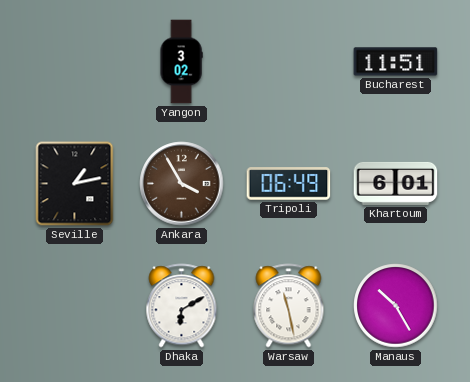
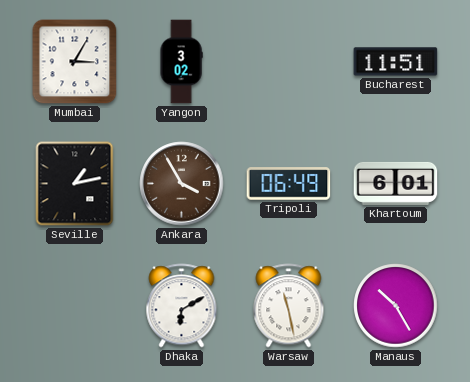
Mumbai: none -> 3:05
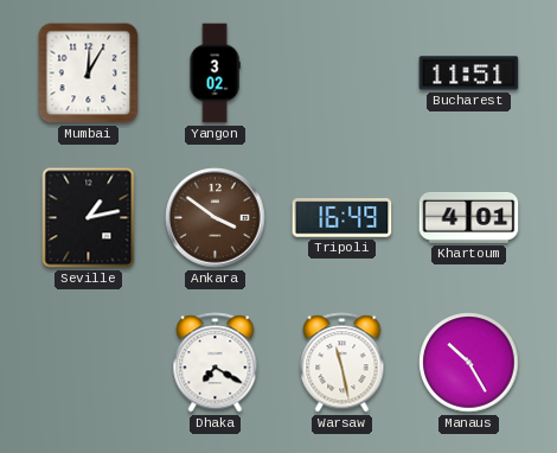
Mumbai: 3:05 -> 12:05
Ankara: 3:55 -> 3:51
Tripoli: 06:49 -> 16:49
Khartoum: 6:01 -> 4:01
Dhaka: 6:10 -> 7:20
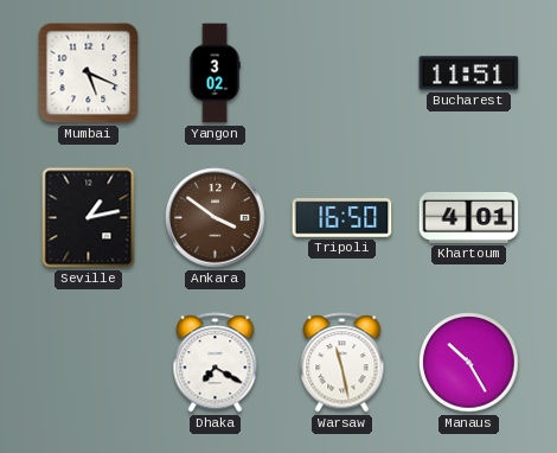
Mumbai: 12:05 -> 5:19
Tripoli: 16:49 -> 16:50
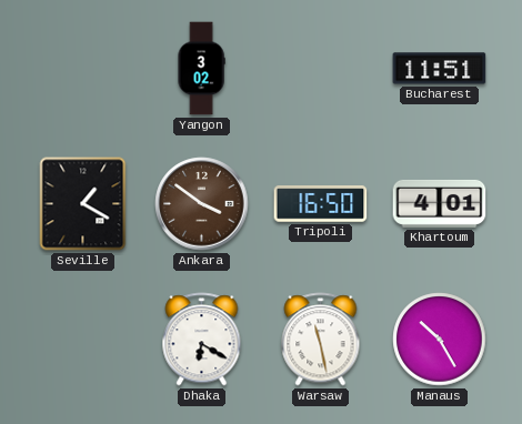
Mumbai: 5:19 -> none
Seville: 1:13 -> 1:20
Dhaka: 7:20 -> 6:20
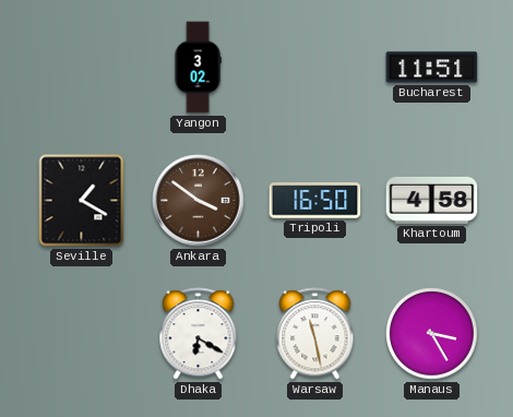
Khartoum: 4:01 -> 4:58
Manaus: 10:25 -> 3:25
